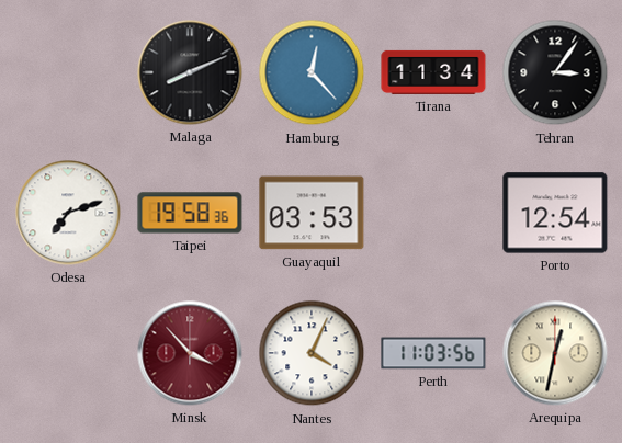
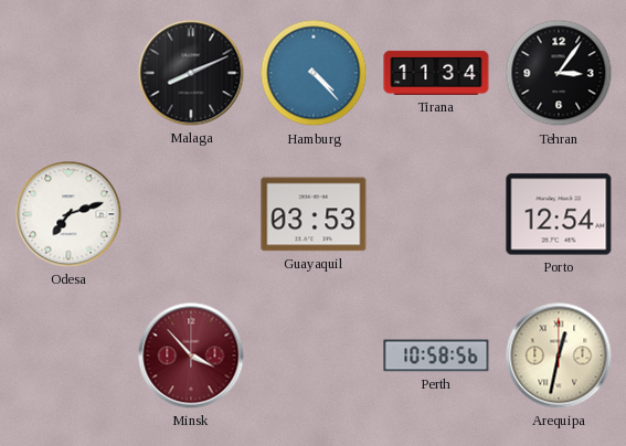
Hamburg: 12:23 -> 4:23
Taipei: 19:58 -> none
Nantes: 4:04 -> none
Perth: 11:03 -> 10:58
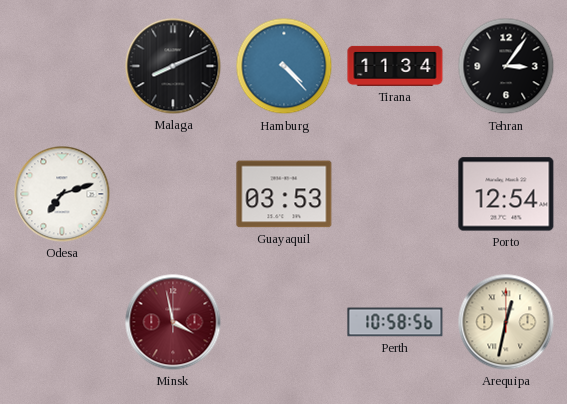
Minsk: 3:53 -> 3:58
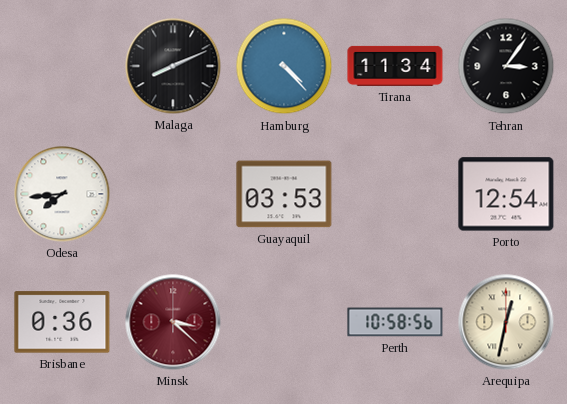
Odesa: 7:12 -> 7:44
Brisbane: none -> 0:36
Minsk: 3:58 -> 3:22
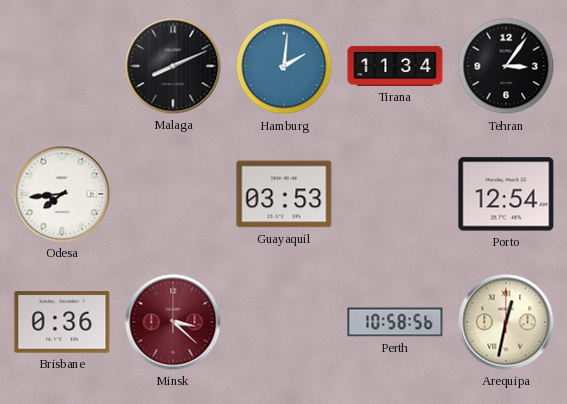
Hamburg: 4:23 -> 2:01
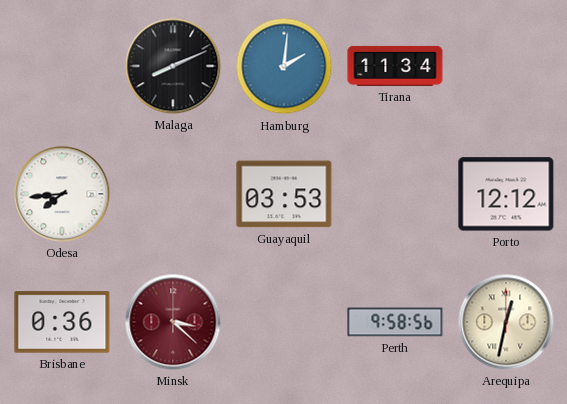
Tehran: 3:06 -> none
Porto: 12:54 -> 12:12
Perth: 10:58 -> 9:58
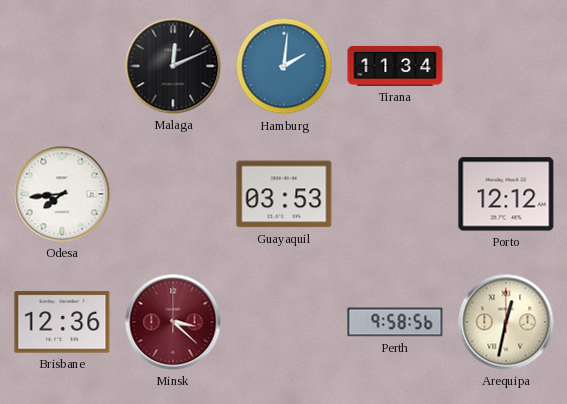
Malaga: 8:11 -> 12:11
Brisbane: 0:36 -> 12:36
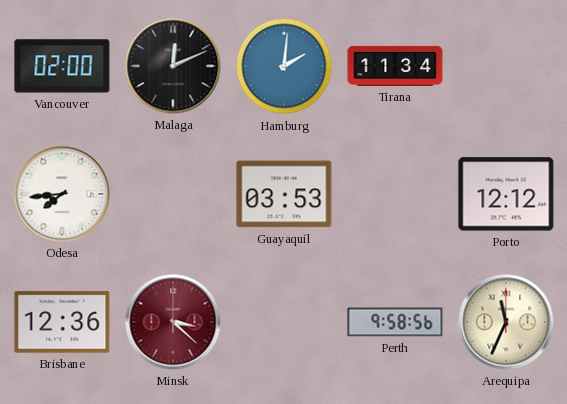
Vancouver: none -> 02:00
Arequipa: 12:32 -> 11:34
